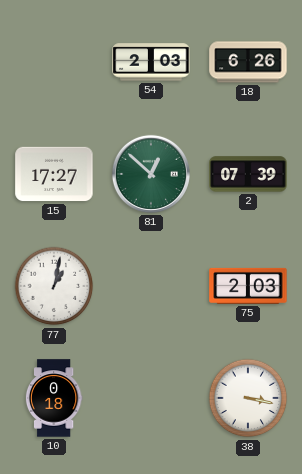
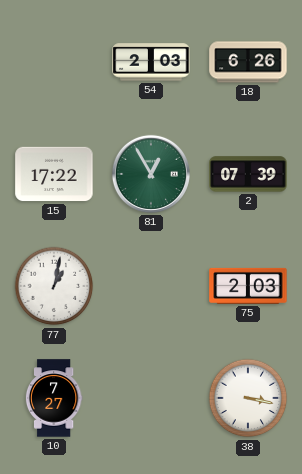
15: 17:27 -> 17:22
81: 12:52 -> 12:55
10: 0:18 -> 7:27
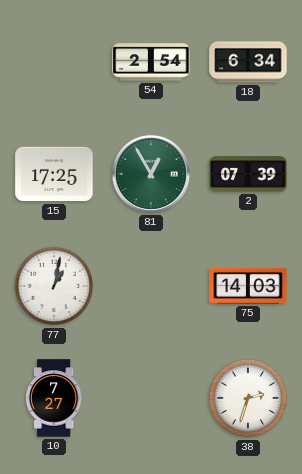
54: 2:03 -> 2:54
18: 6:26 -> 6:34
15: 17:22 -> 17:25
75: 2:03 -> 14:03
38: 3:17 -> 2:33
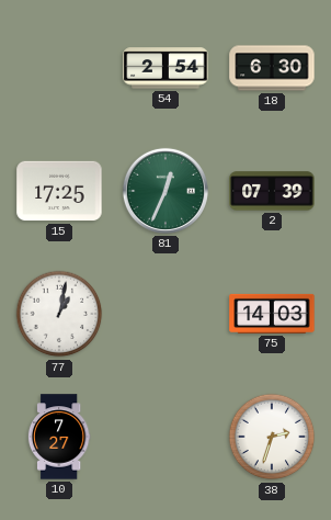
18: 6:34 -> 6:30
81: 12:55 -> 12:34
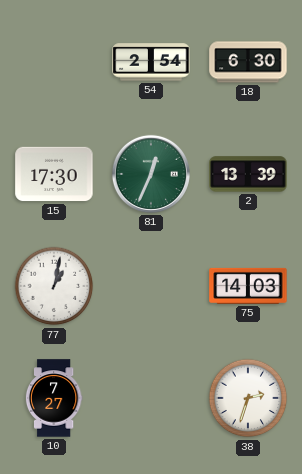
15: 17:25 -> 17:30
2: 07:39 -> 13:39
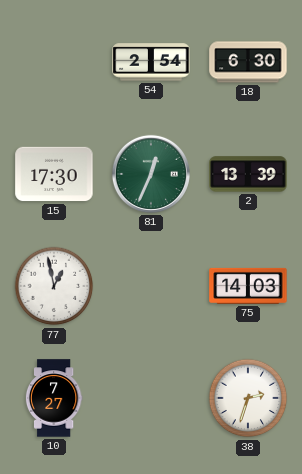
77: 1:02 -> 12:58
